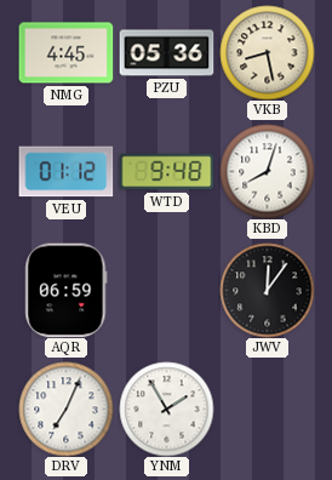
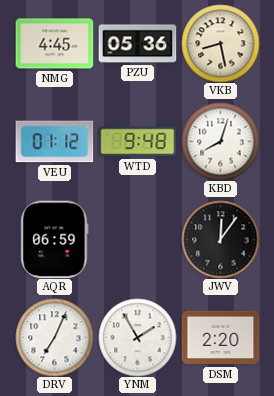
DSM: none -> 2:20
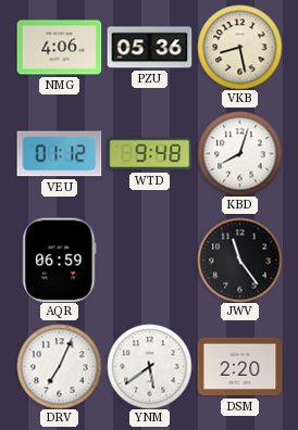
NMG: 4:45 -> 4:06
JWV: 12:06 -> 11:24
YNM: 1:55 -> 5:39
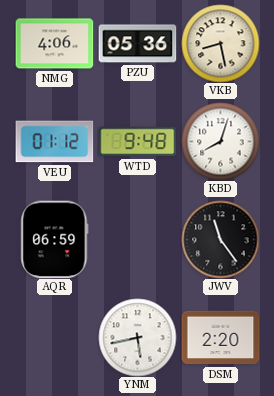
DRV: 7:04 -> none
YNM: 5:39 -> 5:43
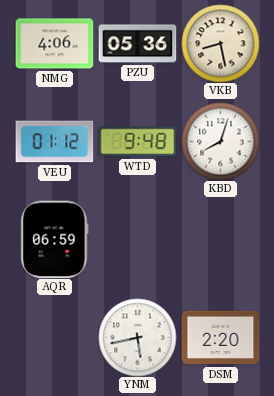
JWV: 11:24 -> none
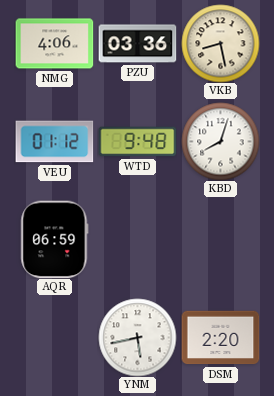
PZU: 05:36 -> 03:36
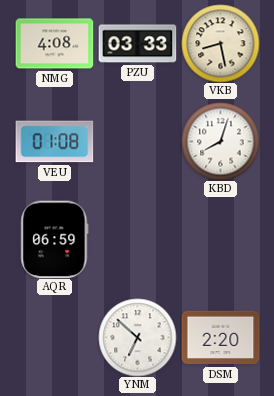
NMG: 4:06 -> 4:08
PZU: 03:36 -> 03:33
VEU: 01:12 -> 01:08
WTD: 9:48 -> none
YNM: 5:43 -> 6:52
